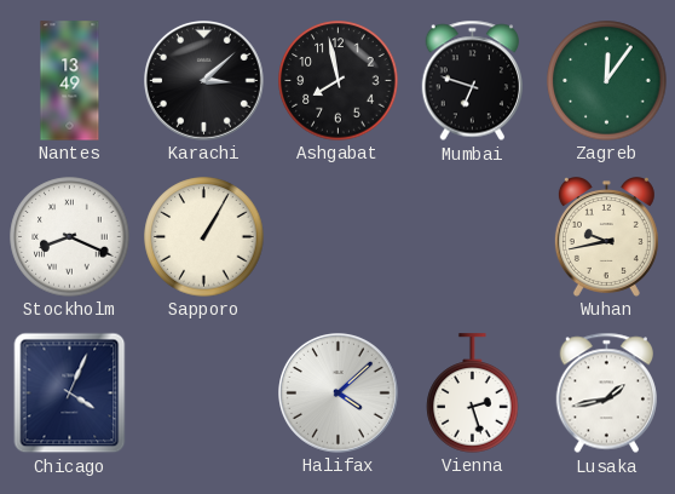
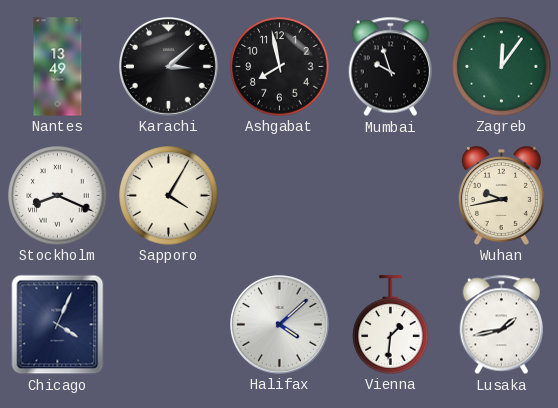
Mumbai: 6:48 -> 9:57
Sapporo: 1:05 -> 4:05
Vienna: 2:27 -> 1:31
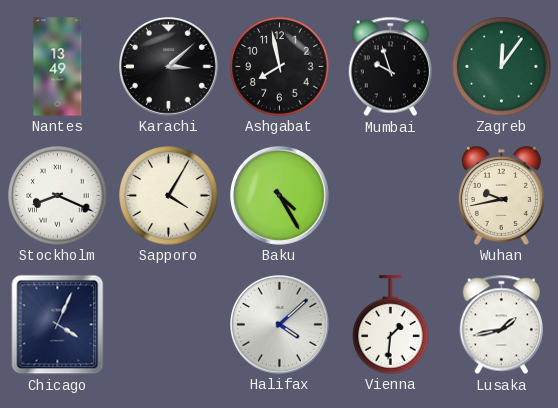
Baku: none -> 4:25
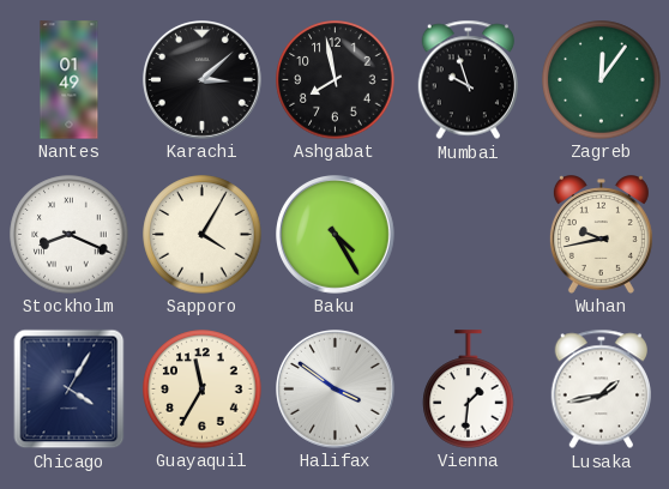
Nantes: 13:49 -> 01:49
Chicago: 4:04 -> 4:05
Guayaquil: none -> 11:35
Halifax: 4:08 -> 3:51
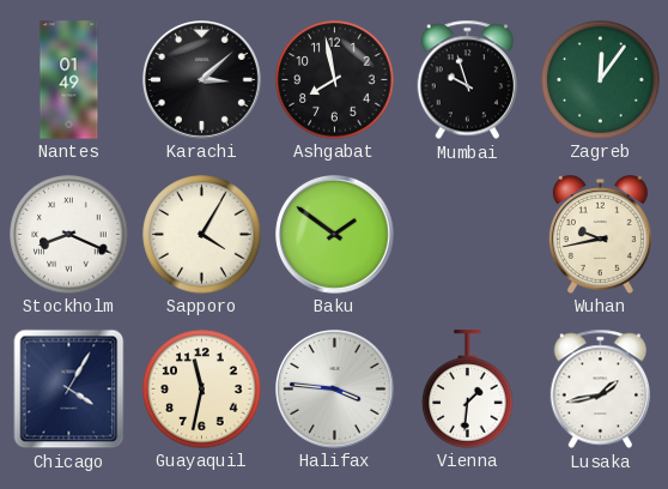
Baku: 4:25 -> 1:51
Guayaquil: 11:35 -> 11:32
Halifax: 3:51 -> 3:46
